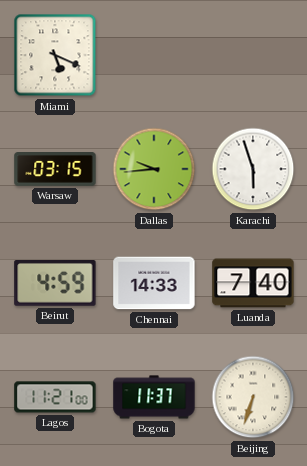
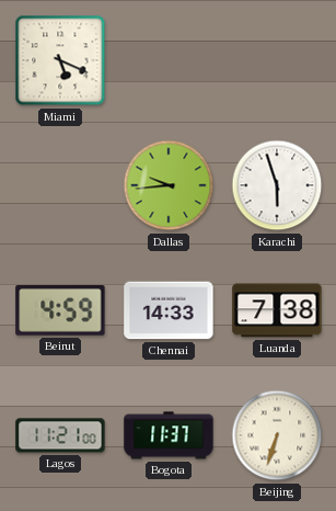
Warsaw: 03:15 -> none
Luanda: 7:40 -> 7:38
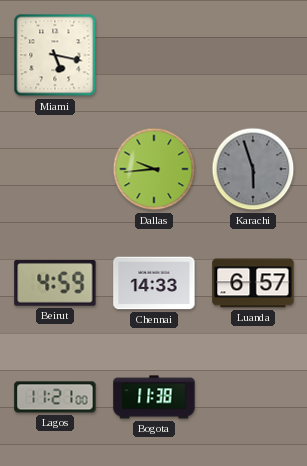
Miami: 5:19 -> 5:17
Karachi dial: white -> grey
Luanda: 7:38 -> 6:57
Bogota: 11:37 -> 11:38
Beijing: 6:33 -> none
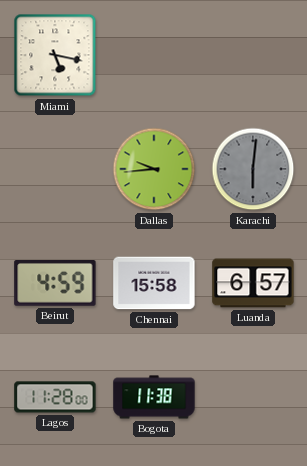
Karachi: 5:57 -> 6:01
Chennai: 14:33 -> 15:58
Lagos: 11:21 -> 11:28
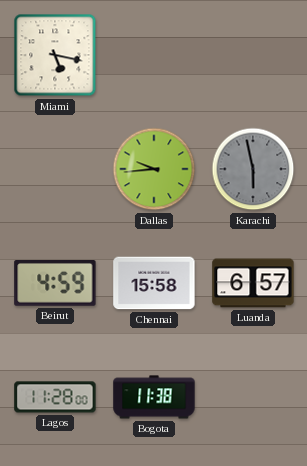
Karachi: 6:01 -> 5:58
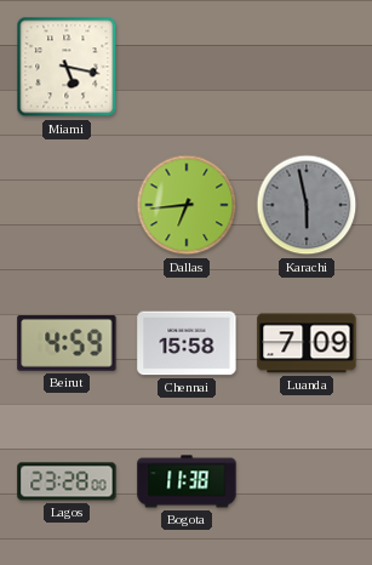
Dallas: 9:44 -> 6:44
Luanda: 6:57 -> 7:09
Lagos: 11:28 -> 23:28
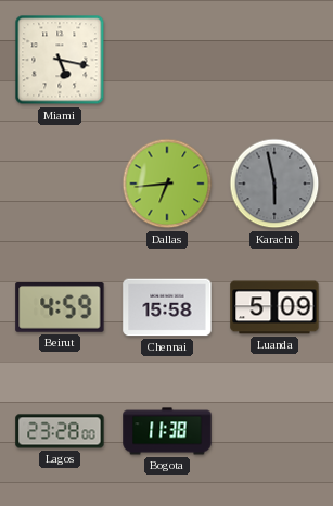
Luanda: 7:09 -> 5:09
